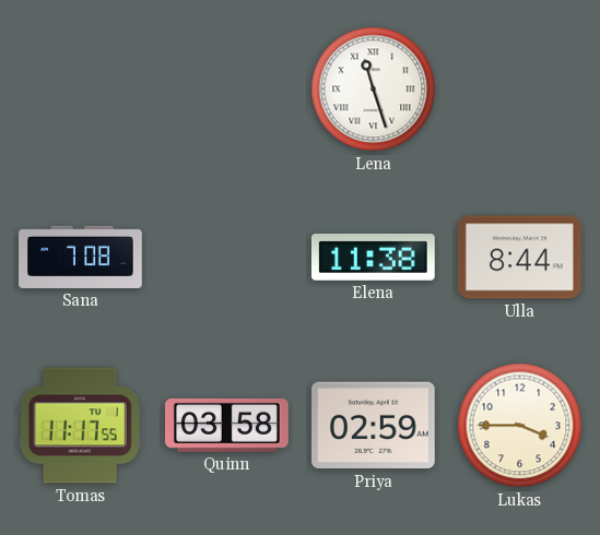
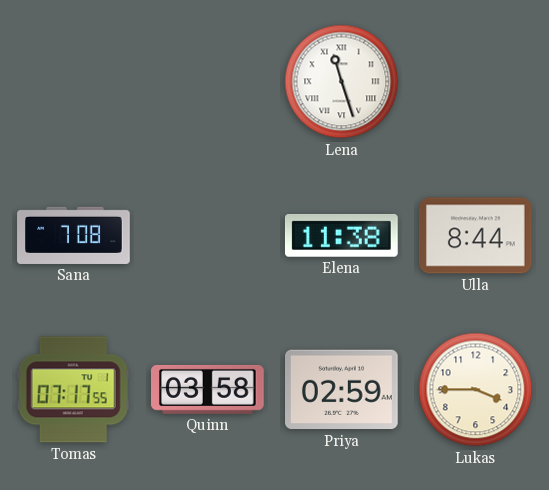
Tomas: 11:17 -> 07:17
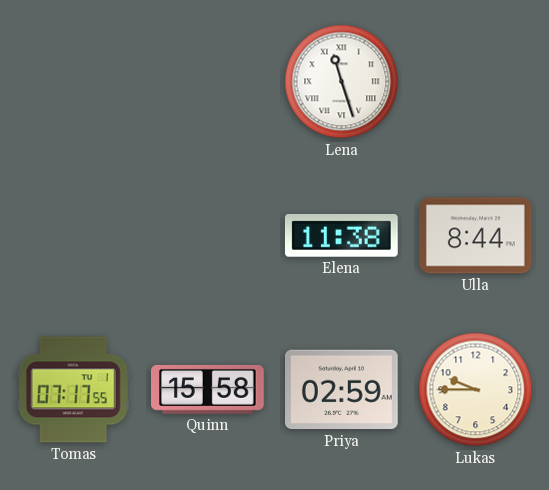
Sana: 7:08 -> none
Quinn: 03:58 -> 15:58
Lukas: 3:45 -> 9:45
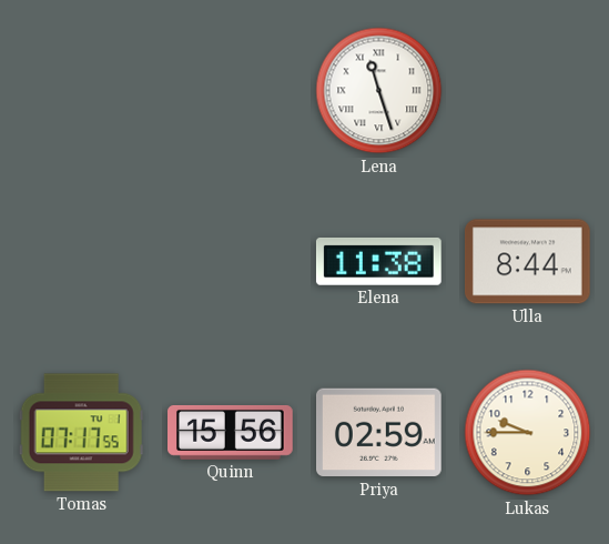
Quinn: 15:58 -> 15:56
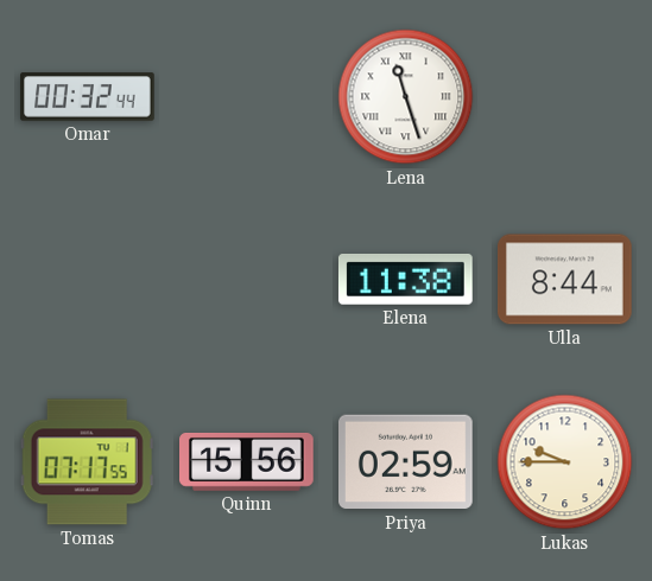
Omar: none -> 00:32
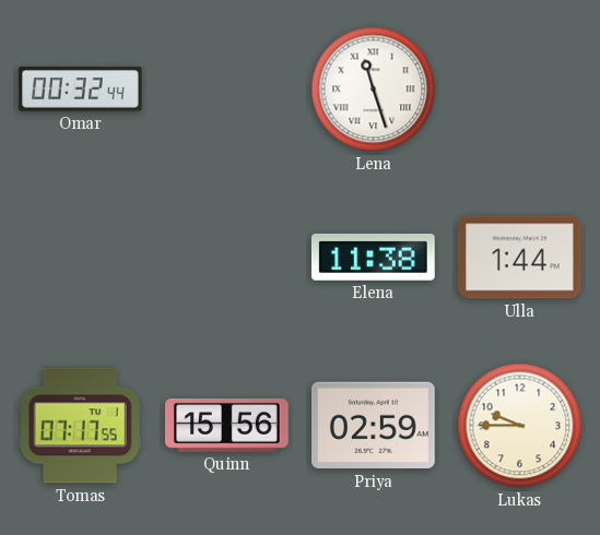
Ulla: 8:44 -> 1:44
